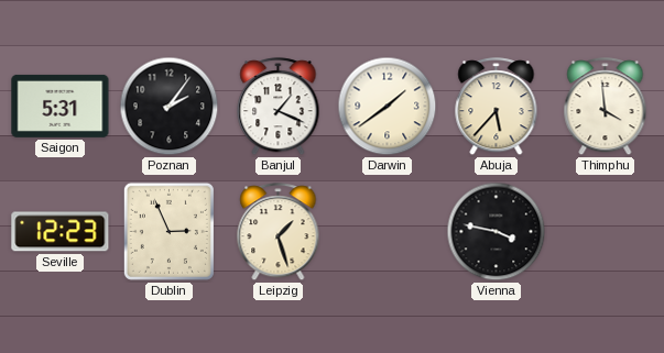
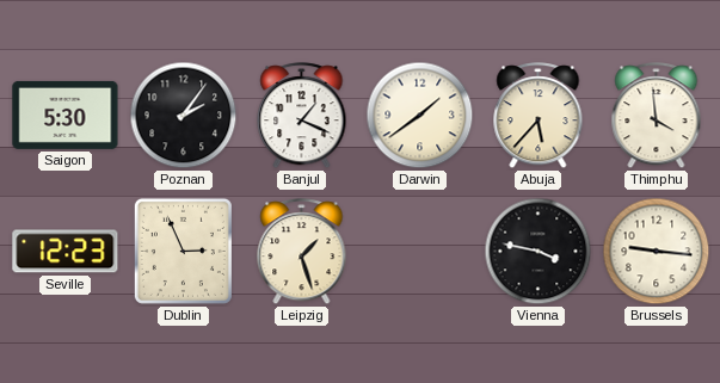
Saigon: 5:31 -> 5:30
Brussels: none -> 9:16
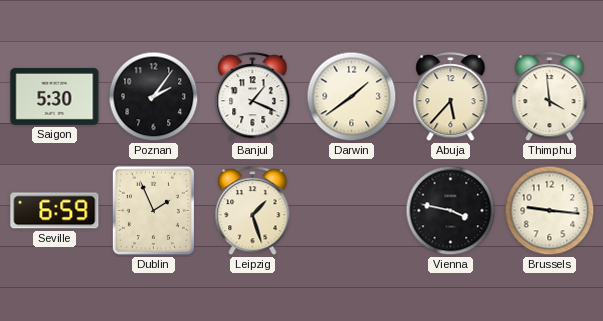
Seville: 12:23 -> 6:59
Dublin: 2:56 -> 1:56
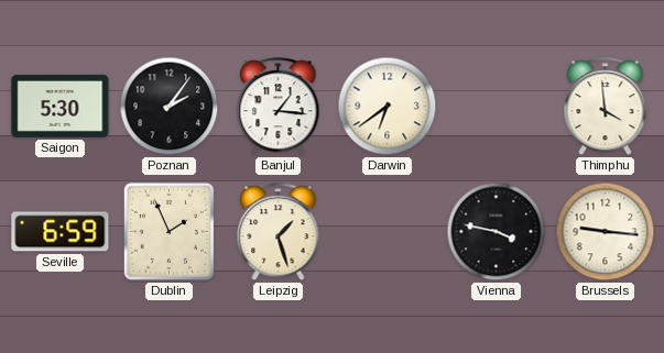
Banjul: 1:19 -> 1:16
Darwin: 1:39 -> 6:39
Abuja: 5:37 -> none
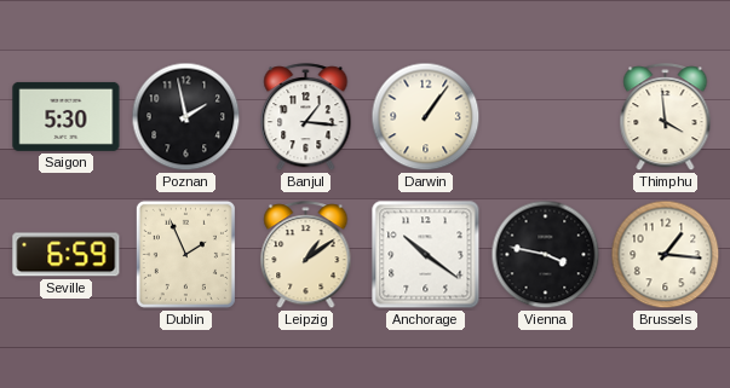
Poznan: 2:06 -> 1:58
Darwin: 6:39 -> 1:06
Leipzig: 1:27 -> 1:09
Anchorage: none -> 10:21
Brussels: 9:16 -> 1:16
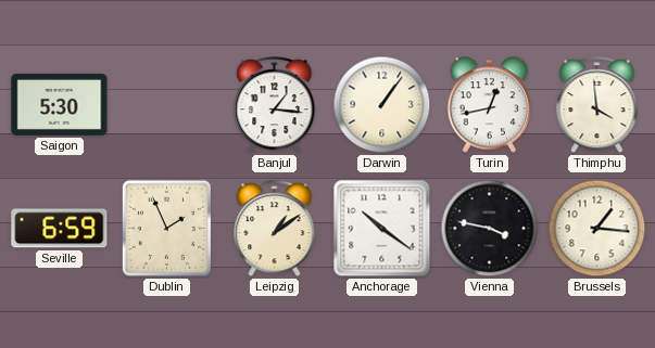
Poznan: 1:58 -> none
Turin: none -> 12:43
